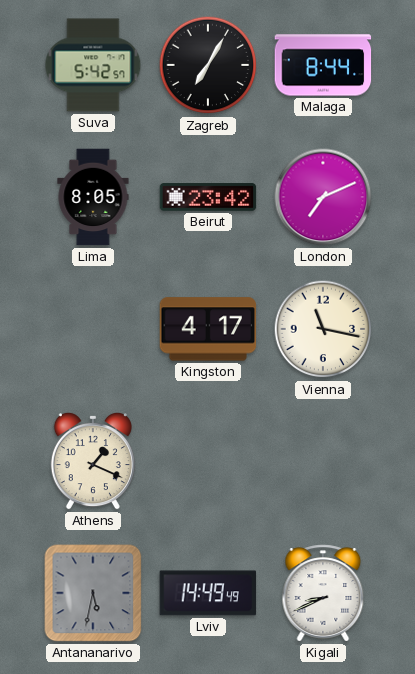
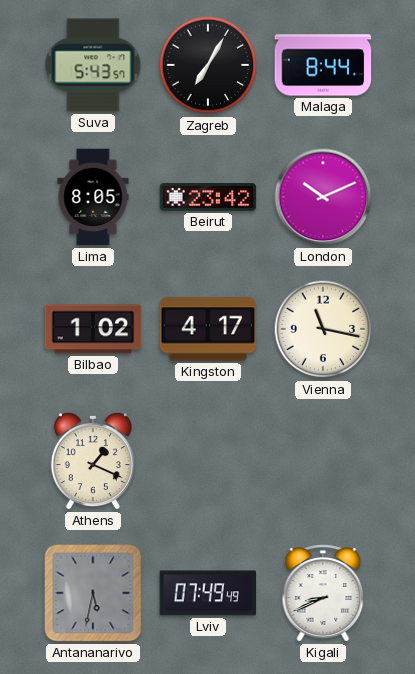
Suva: 5:42 -> 5:43
London: 7:11 -> 10:11
Bilbao: none -> 1:02
Lviv: 14:49 -> 07:49
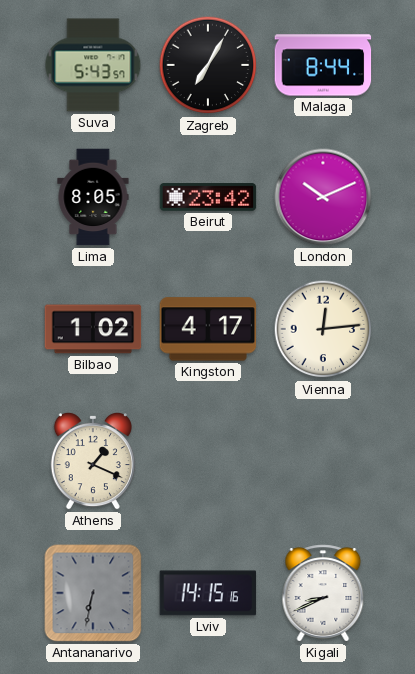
Vienna: 11:17 -> 12:14
Antananarivo: 5:32 -> 6:32
Lviv: 07:49 -> 14:15
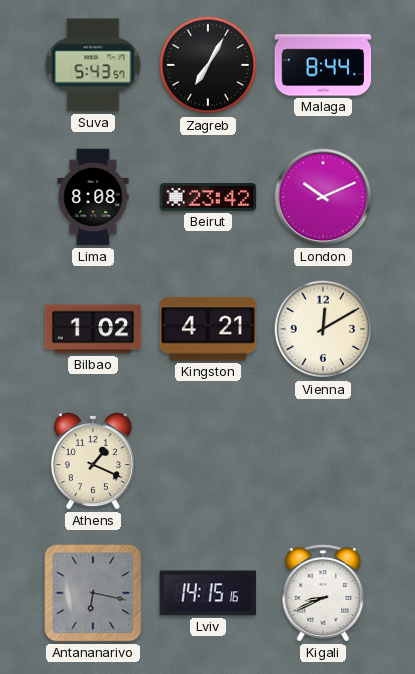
Lima: 8:05 -> 8:08
Kingston: 4:17 -> 4:21
Vienna: 12:14 -> 12:10
Antananarivo: 6:32 -> 6:17
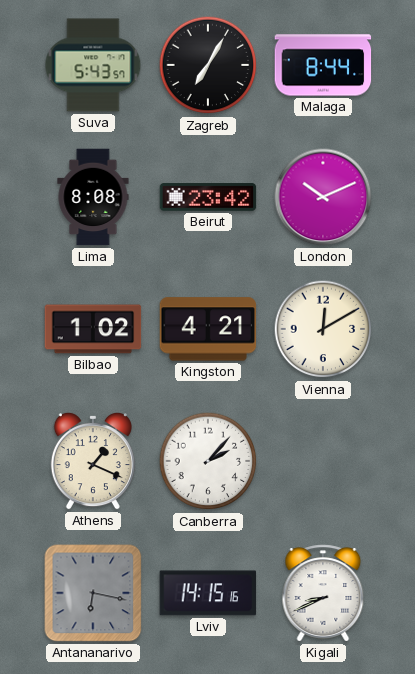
Canberra: none -> 2:07
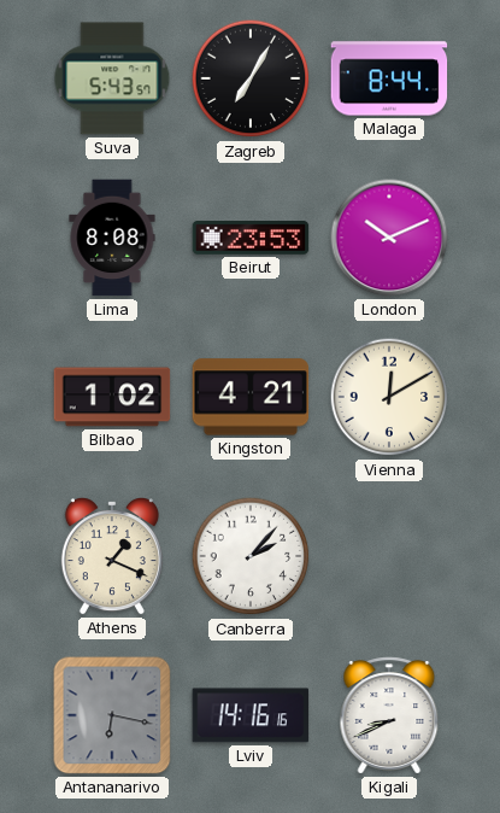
Beirut: 23:42 -> 23:53
Lviv: 14:15 -> 14:16
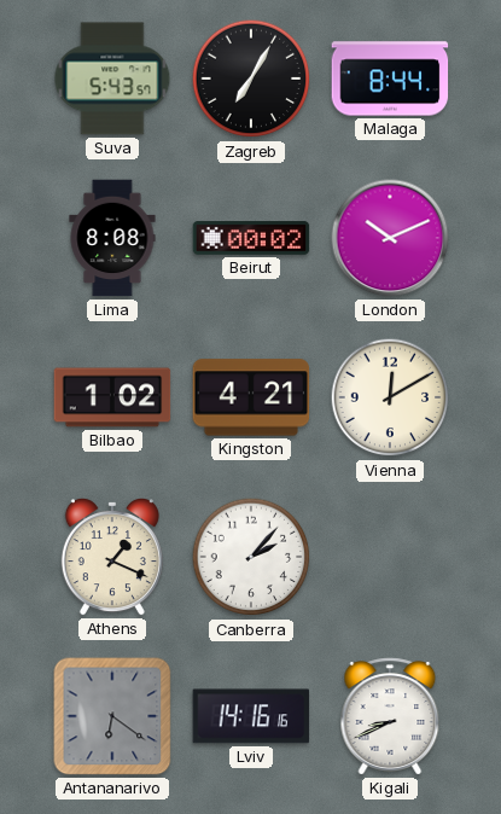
Beirut: 23:53 -> 00:02
Antananarivo: 6:17 -> 6:21
